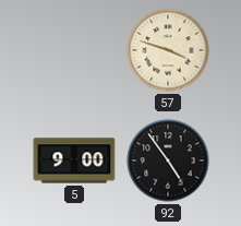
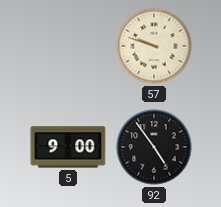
57: 3:48 -> 9:48
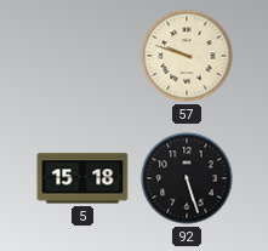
5: 9:00 -> 15:18
92: 4:54 -> 5:27
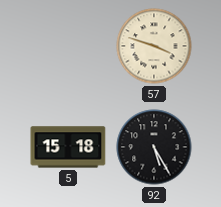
57: 9:48 -> 3:48
92: 5:27 -> 5:25
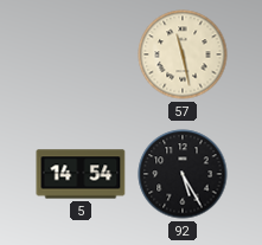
57: 3:48 -> 11:28
5: 15:18 -> 14:54
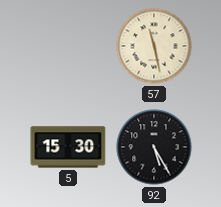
5: 14:54 -> 15:30
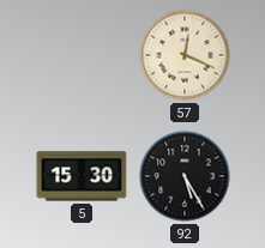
57: 11:28 -> 12:19
